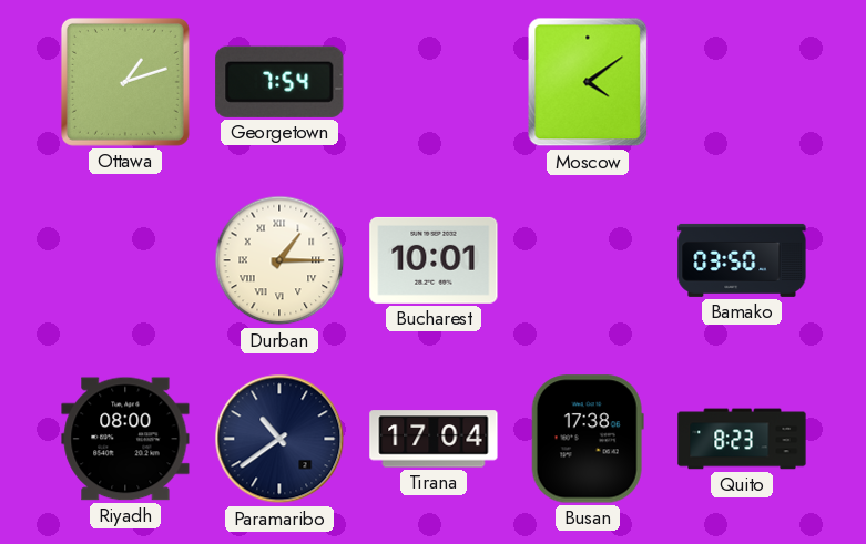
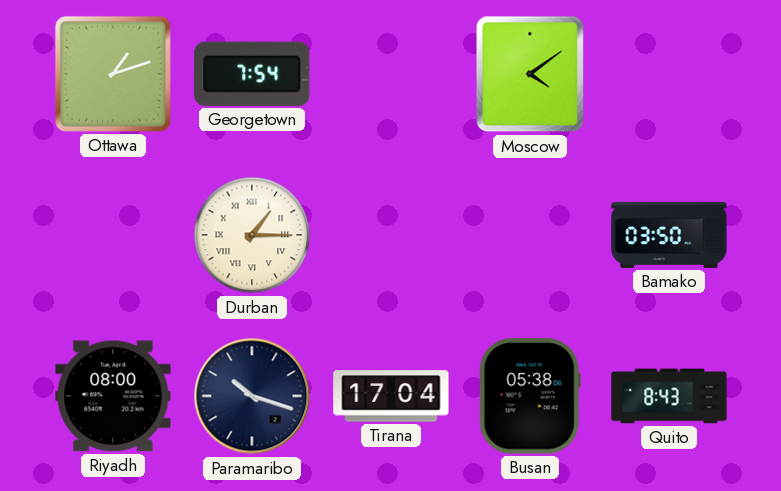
Bucharest: 10:01 -> none
Paramaribo: 10:39 -> 10:18
Busan: 17:38 -> 05:38
Quito: 8:23 -> 8:43
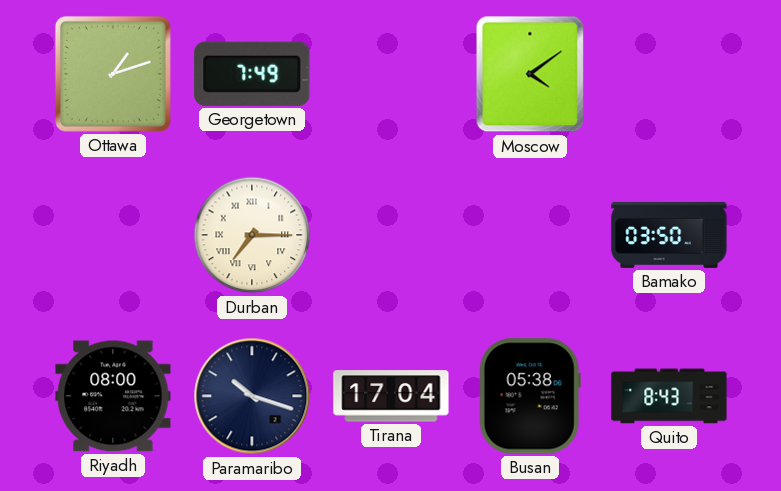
Georgetown: 7:54 -> 7:49
Durban: 1:15 -> 7:15
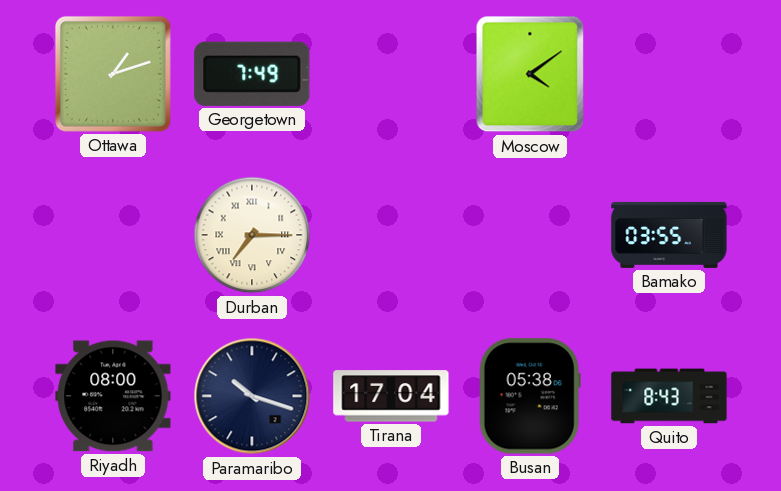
Bamako: 03:50 -> 03:55
